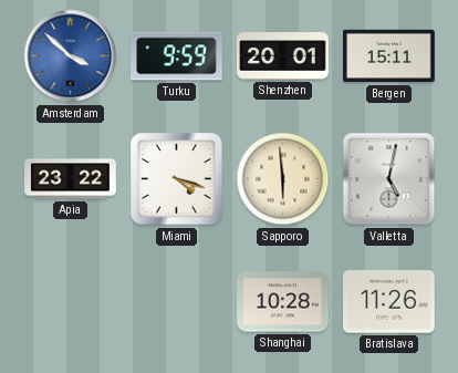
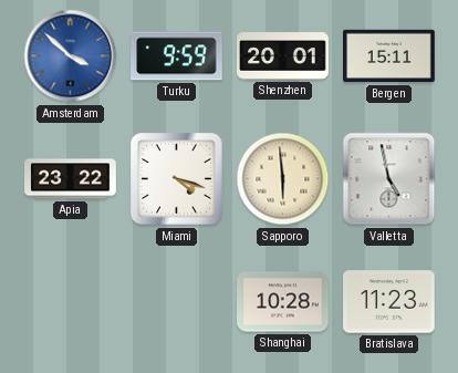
Valletta: 5:02 -> 4:58
Bratislava: 11:26 -> 11:23
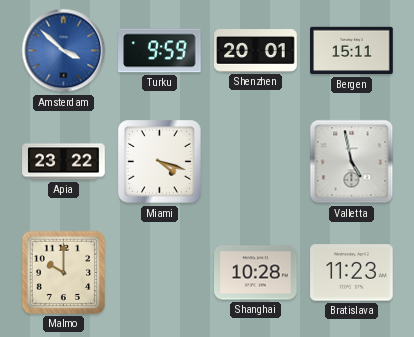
Sapporo: 5:59 -> none
Malmo: none -> 10:00
